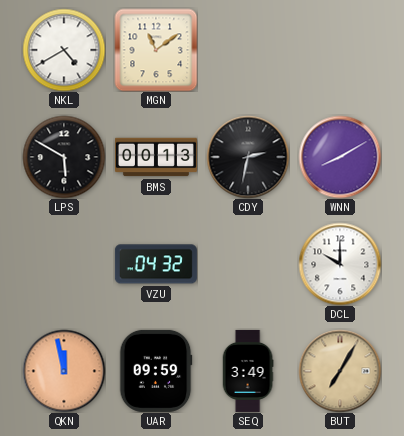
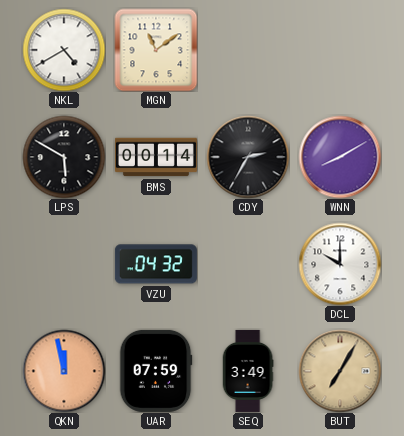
BMS: 00:13 -> 00:14
CDY: 2:32 -> 2:35
UAR: 09:59 -> 07:59
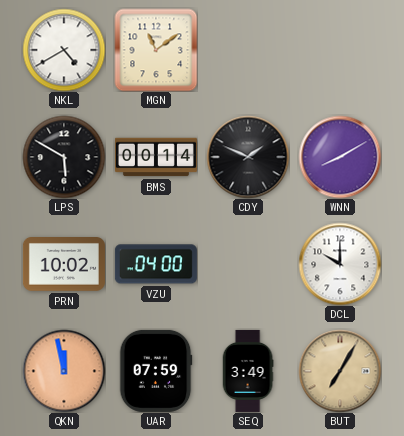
CDY: 2:35 -> 1:49
PRN: none -> 10:02
VZU: 04:32 -> 04:00
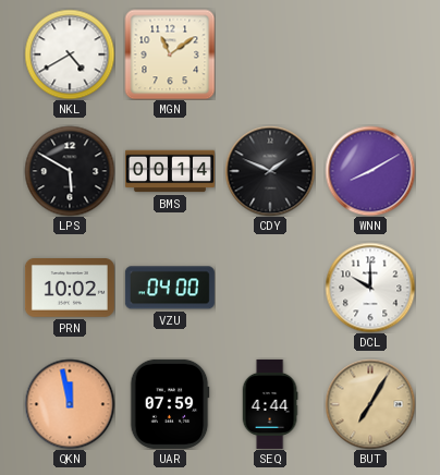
SEQ: 3:49 -> 4:44
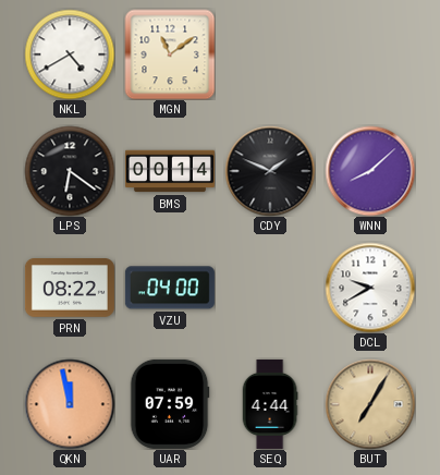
LPS: 5:50 -> 6:21
WNN: 8:10 -> 8:08
PRN: 10:02 -> 08:22
DCL: 10:00 -> 9:40
